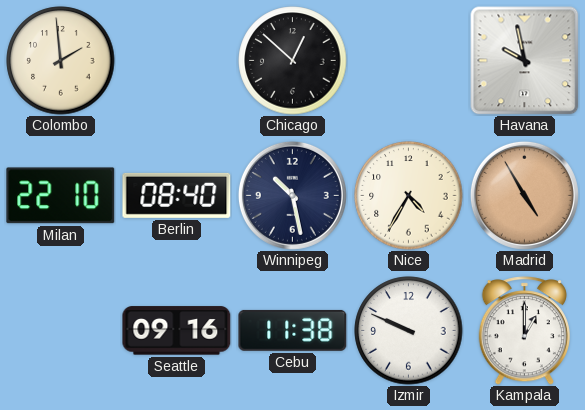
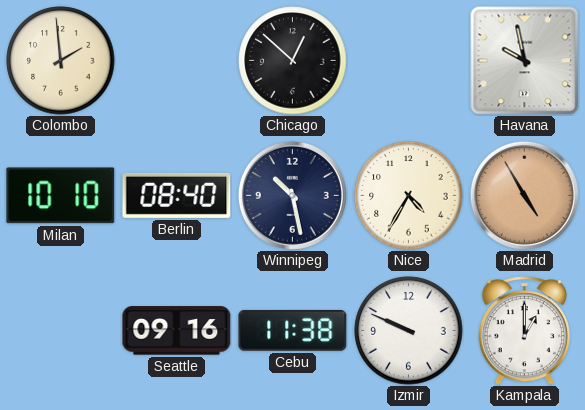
Milan: 22:10 -> 10:10
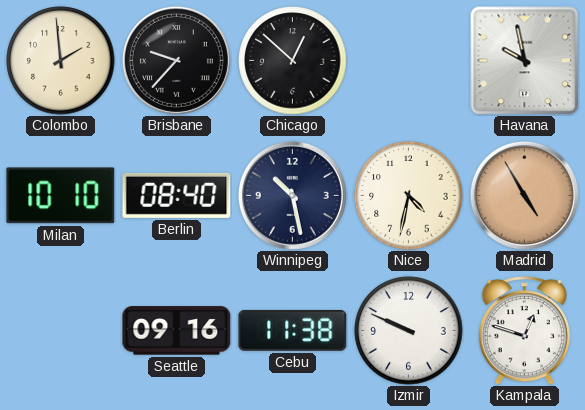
Brisbane: none -> 9:37
Nice: 4:35 -> 4:32
Kampala: 1:00 -> 12:48
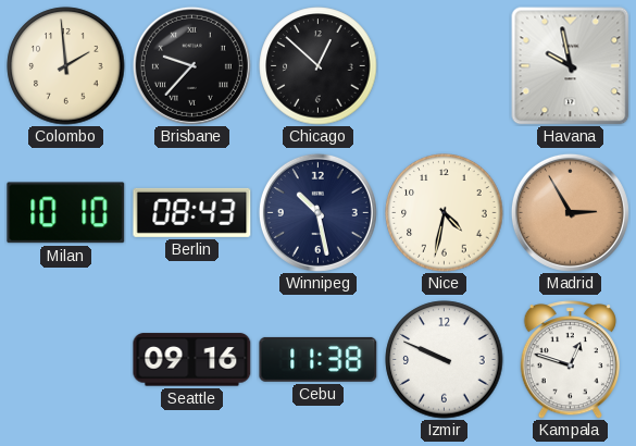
Berlin: 08:40 -> 08:43
Madrid: 4:55 -> 2:55
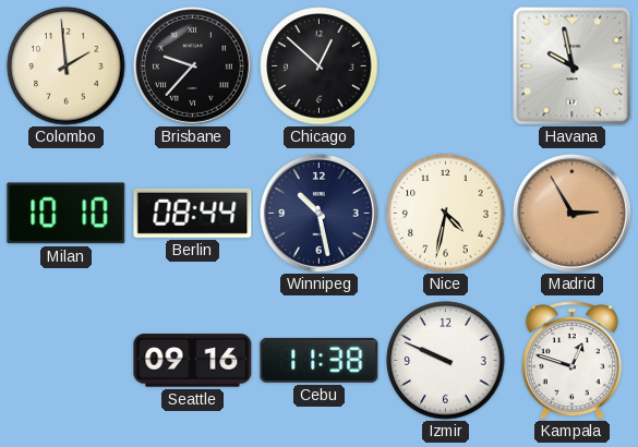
Berlin: 08:43 -> 08:44
